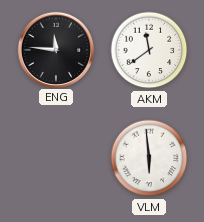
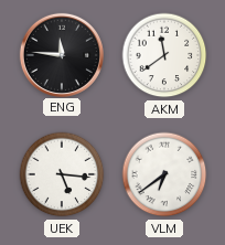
UEK: none -> 5:16
VLM: 5:59 -> 6:39
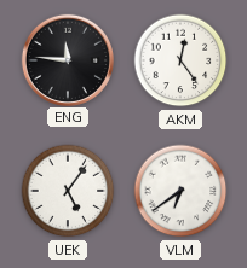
AKM: 11:39 -> 12:24
UEK: 5:16 -> 5:06
